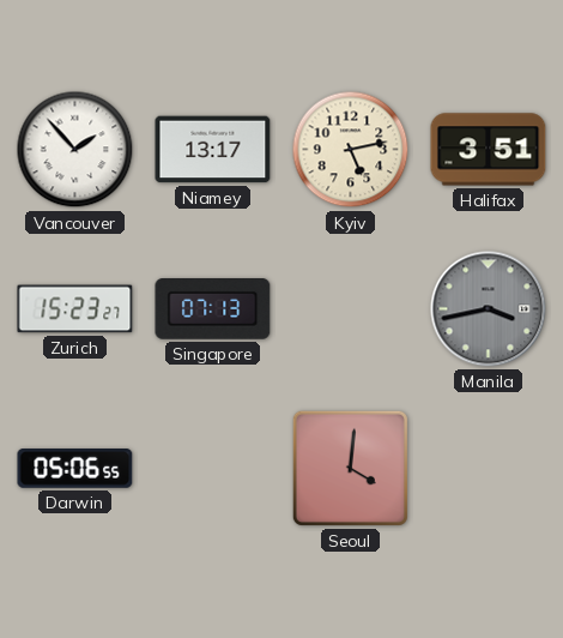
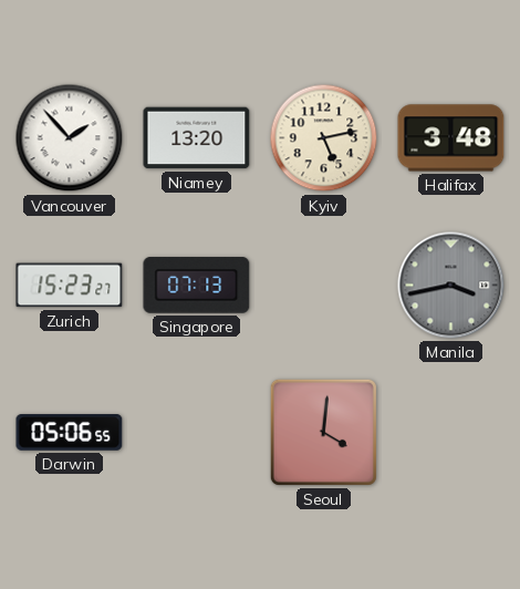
Niamey: 13:17 -> 13:20
Halifax: 3:51 -> 3:48
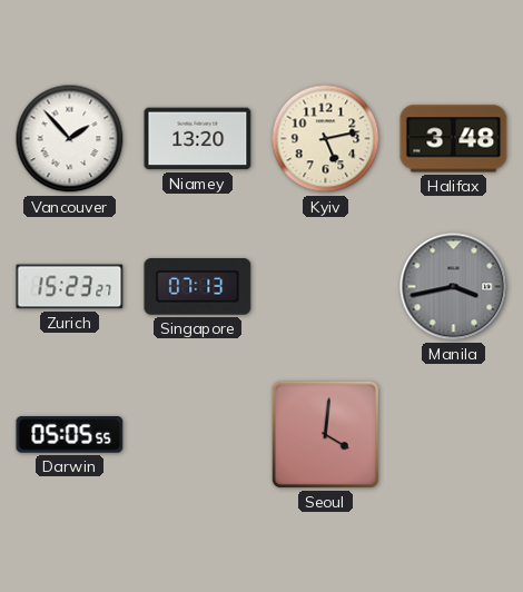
Darwin: 05:06 -> 05:05
